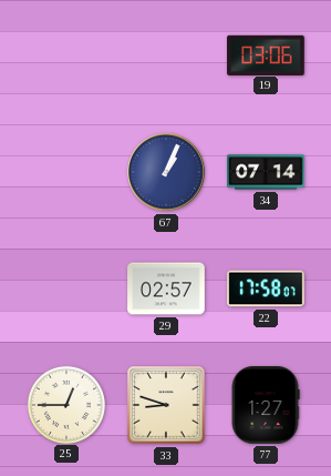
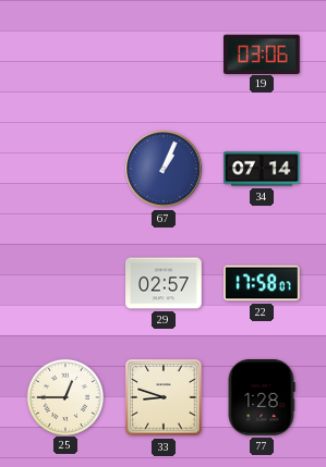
77: 1:27 -> 1:28
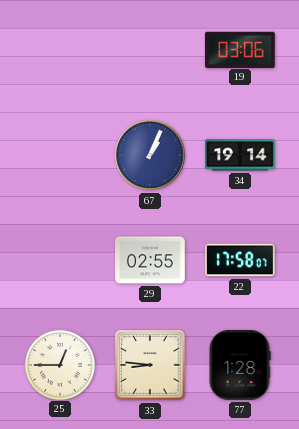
34: 07:14 -> 19:14
29: 02:57 -> 02:55
33: 8:48 -> 8:46
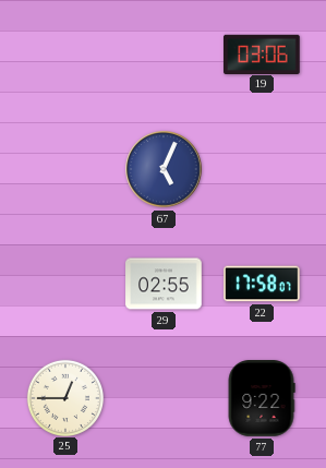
67: 1:04 -> 5:04
34: 19:14 -> none
33: 8:46 -> none
77: 1:28 -> 9:22
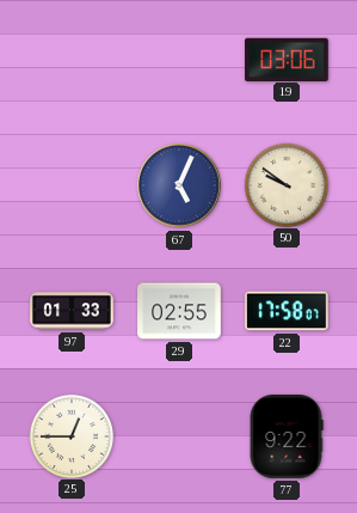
50: none -> 9:51
97: none -> 01:33
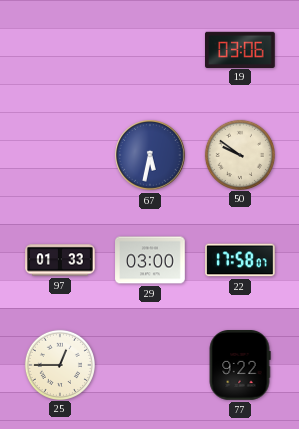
67: 5:04 -> 5:32
29: 02:55 -> 03:00
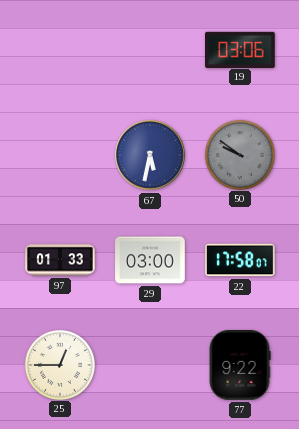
50 dial: cream -> grey
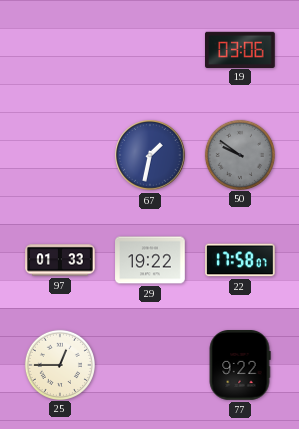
67: 5:32 -> 1:32
29: 03:00 -> 19:22
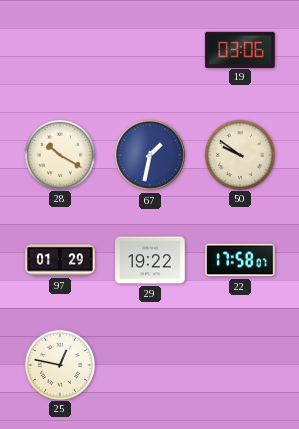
28: none -> 10:20
50 dial: grey -> cream
97: 01:33 -> 01:29
25: 12:45 -> 12:47
77: 9:22 -> none
